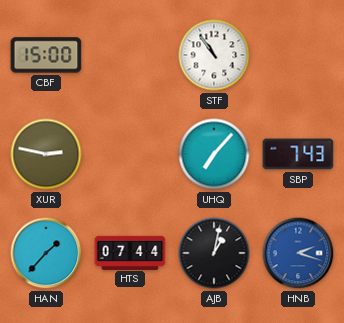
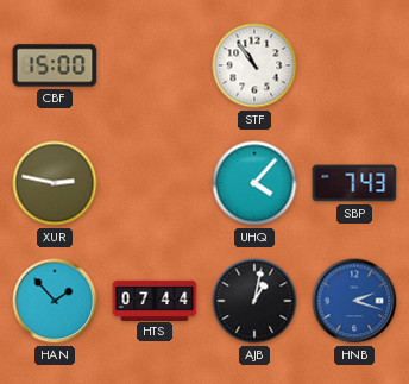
UHQ: 7:07 -> 4:07
HAN: 1:37 -> 1:53
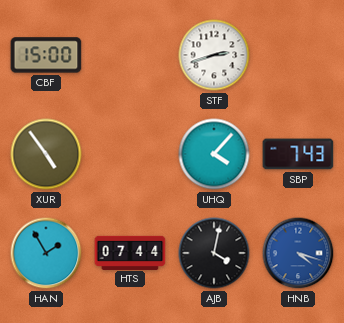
STF: 10:54 -> 2:42
XUR: 2:47 -> 4:54
HAN: 1:53 -> 1:55
AJB: 1:02 -> 4:02
HNB: 2:18 -> 4:18
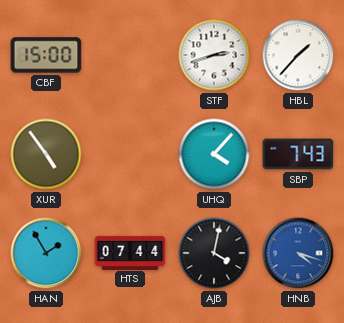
HBL: none -> 1:37
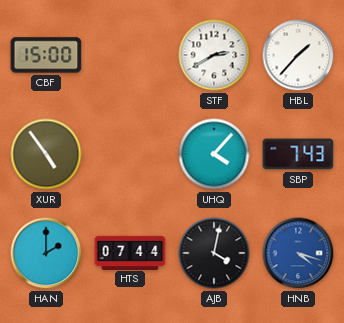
STF: 2:42 -> 2:40
HAN: 1:55 -> 2:00
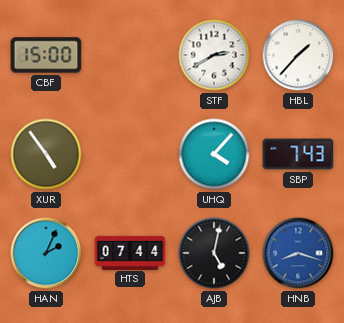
HAN: 2:00 -> 2:04
AJB: 4:02 -> 5:02
HNB: 4:18 -> 8:18
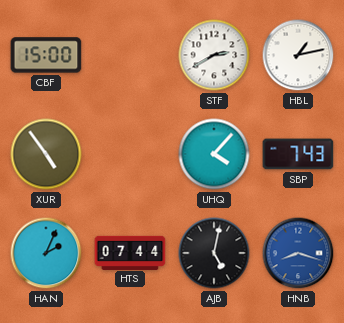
HBL: 1:37 -> 1:13
